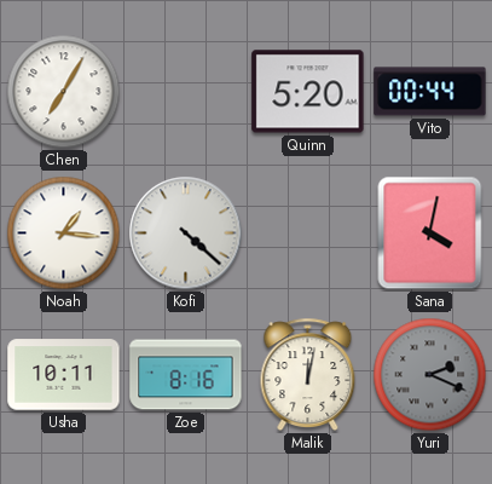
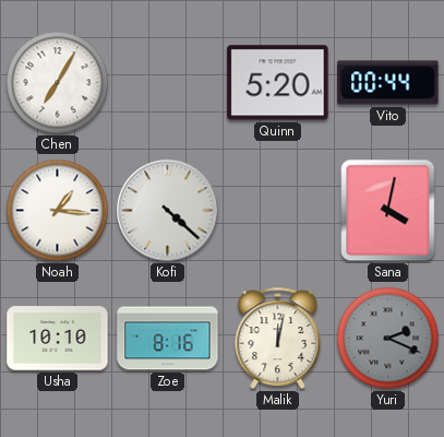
Usha: 10:11 -> 10:10
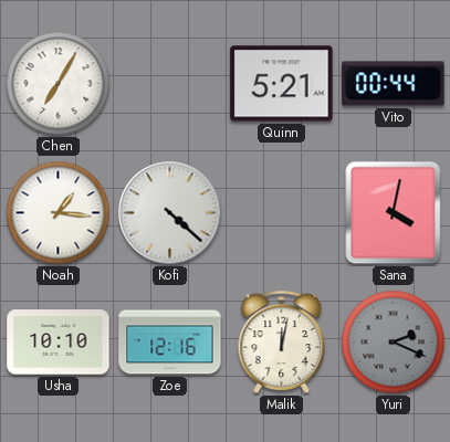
Quinn: 5:20 -> 5:21
Zoe: 8:16 -> 12:16
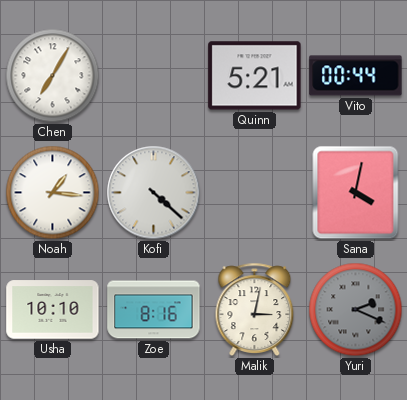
Zoe: 12:16 -> 8:16
Malik: 12:02 -> 3:02
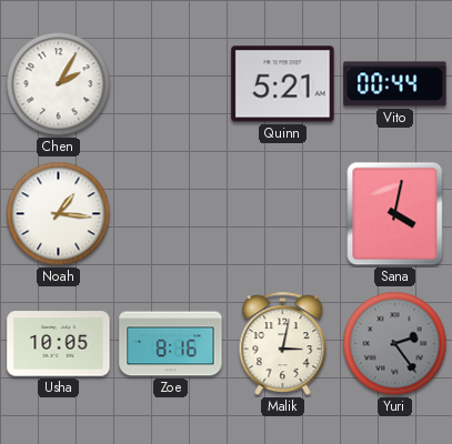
Chen: 7:05 -> 2:05
Kofi: 4:22 -> none
Usha: 10:10 -> 10:05
Yuri: 2:19 -> 2:24
